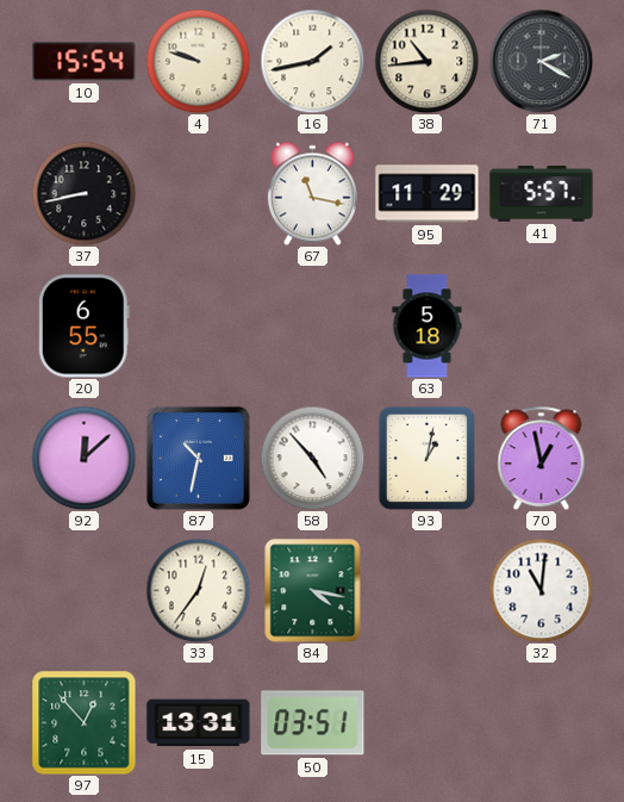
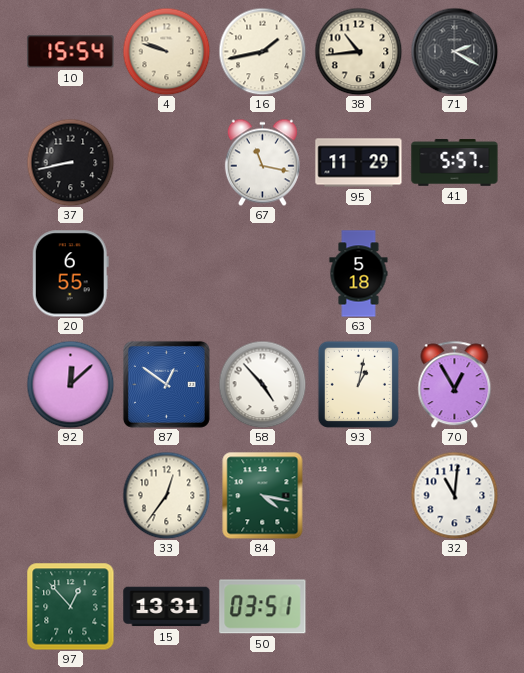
87: 10:32 -> 12:51
70: 12:58 -> 12:55
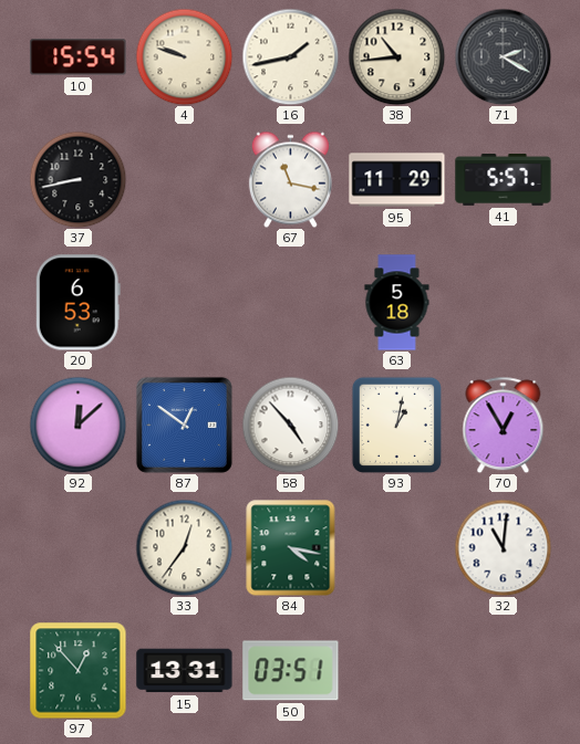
20: 6:55 -> 6:53
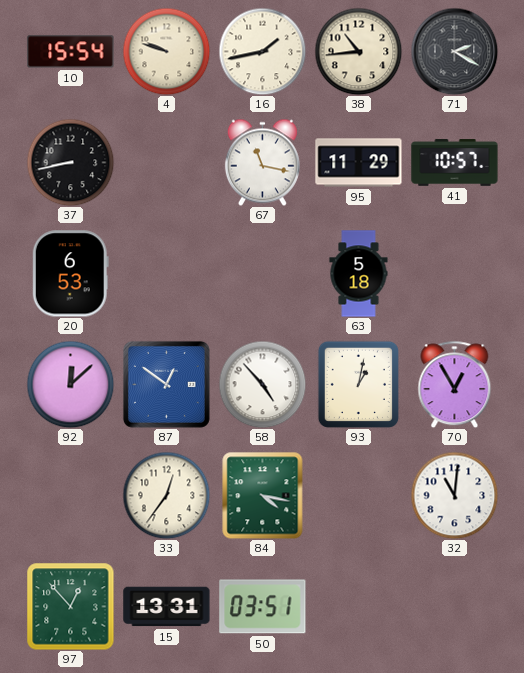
41: 5:57 -> 10:57
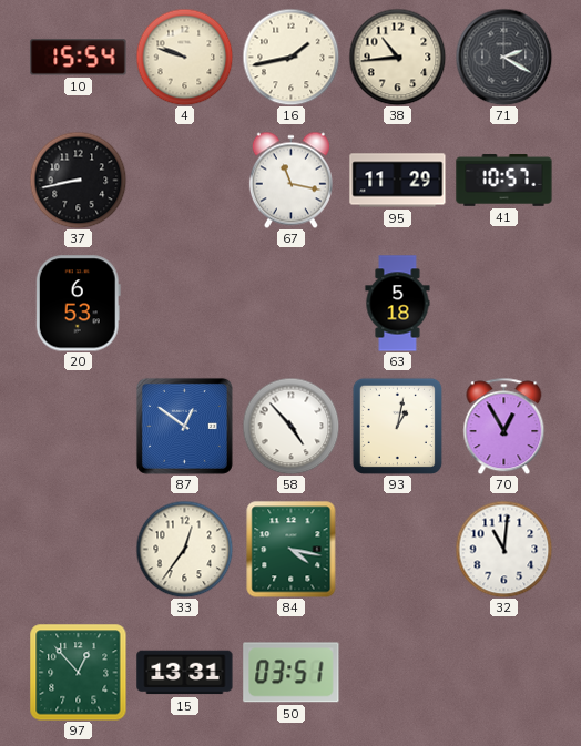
92: 12:08 -> none
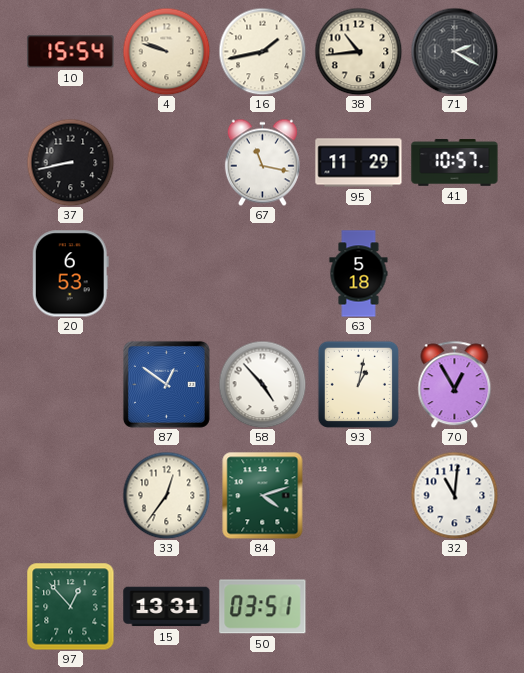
84: 4:17 -> 4:12
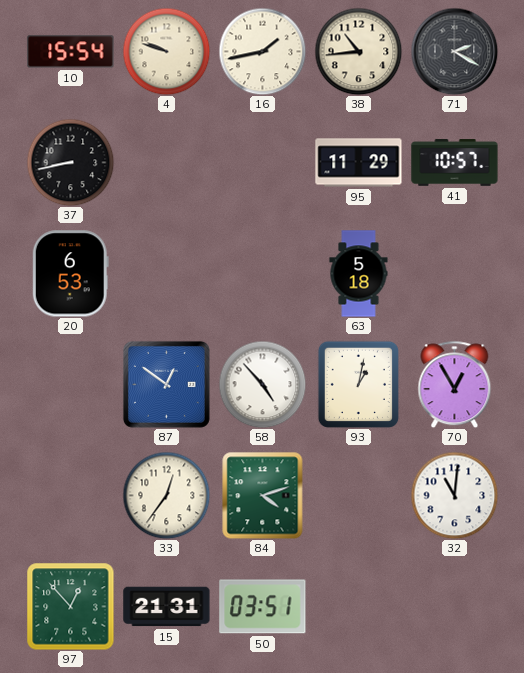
67: 11:17 -> none
15: 13:31 -> 21:31
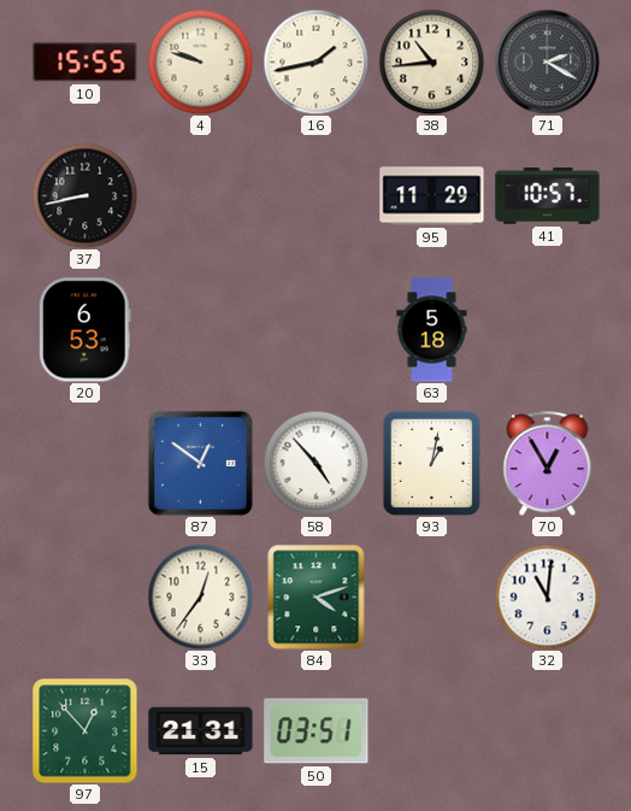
10: 15:54 -> 15:55
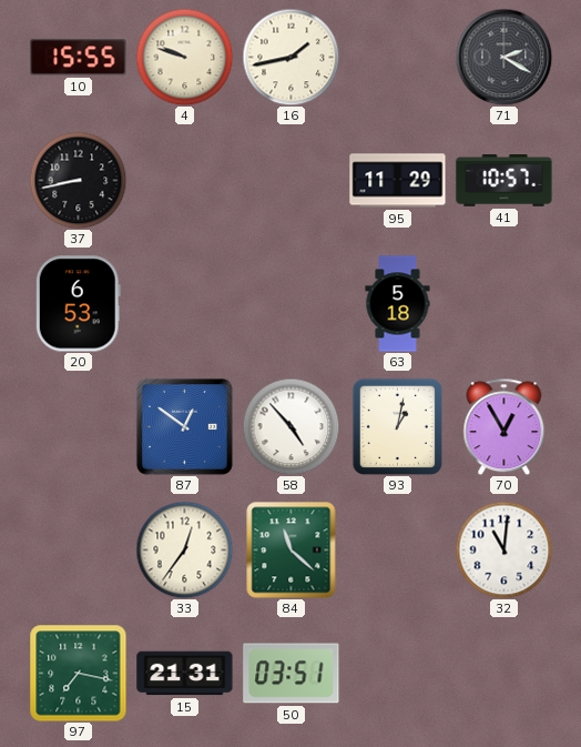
38: 10:44 -> none
84: 4:12 -> 11:22
97: 12:53 -> 7:17
